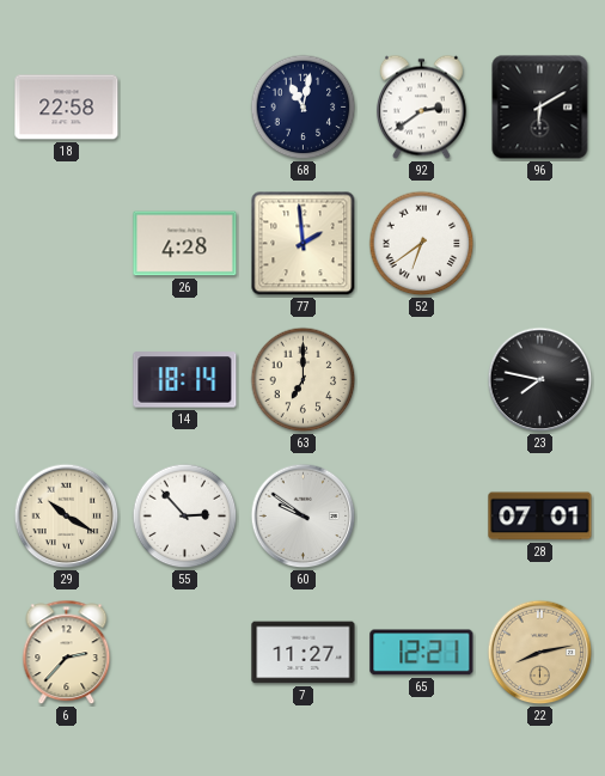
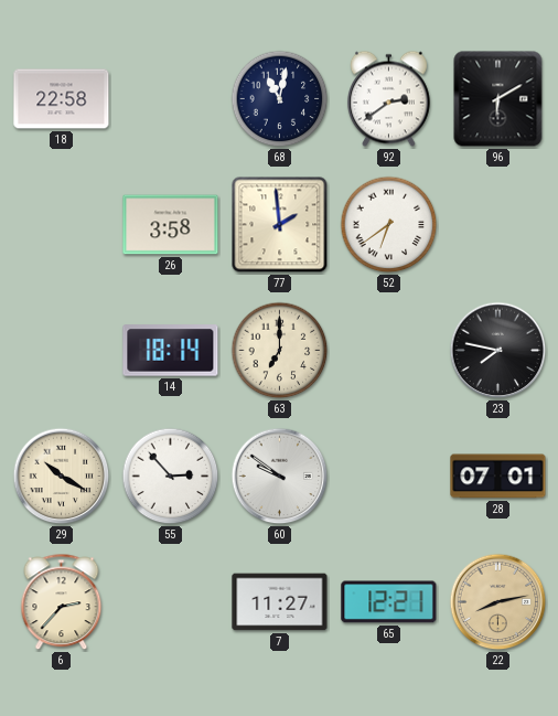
26: 4:28 -> 3:58
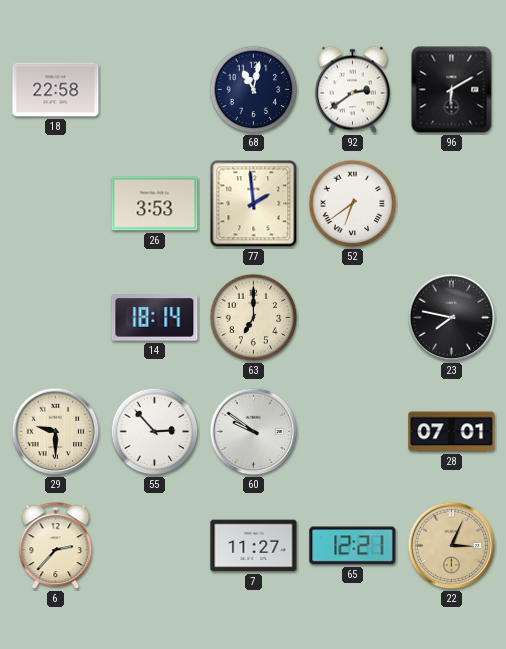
26: 3:58 -> 3:53
29: 10:20 -> 9:30
22: 8:13 -> 3:04
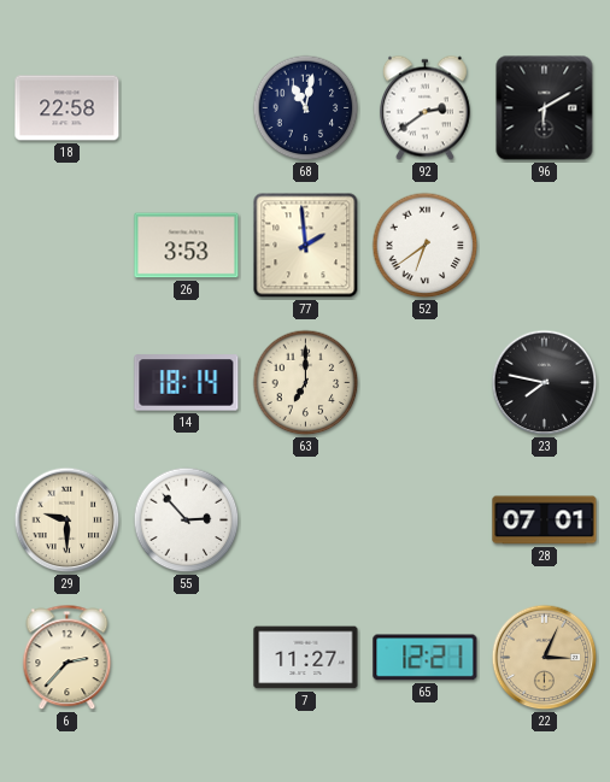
60: 9:51 -> none
